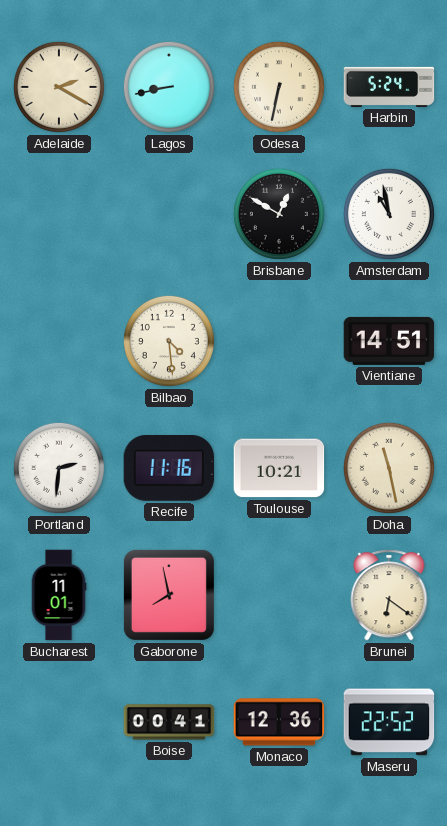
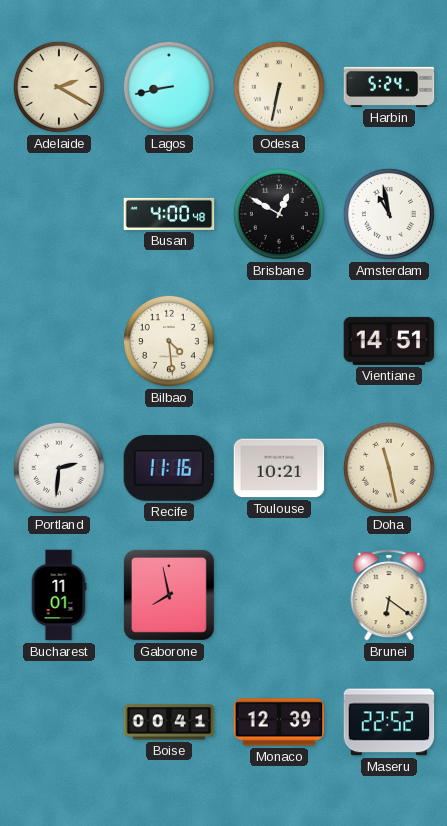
Busan: none -> 4:00
Monaco: 12:36 -> 12:39
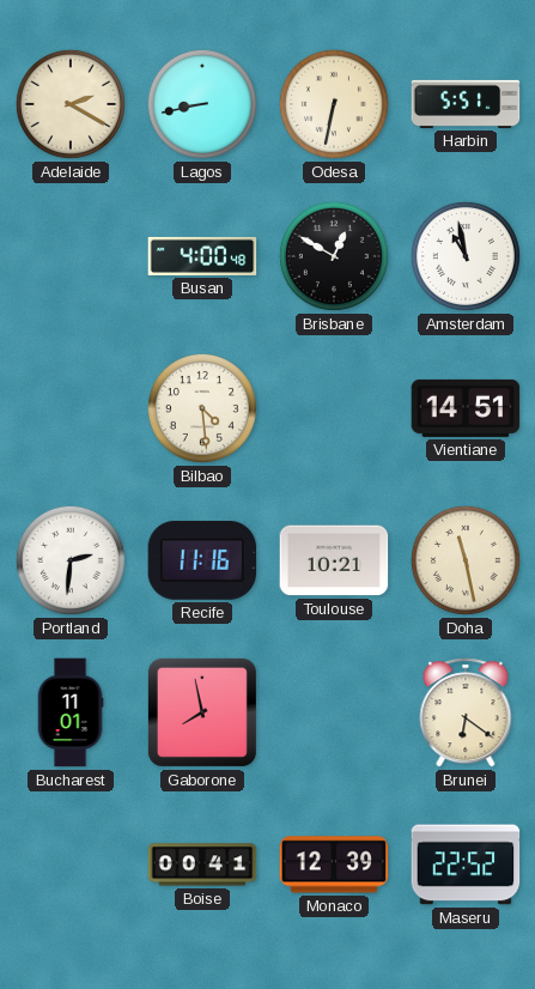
Harbin: 5:24 -> 5:51
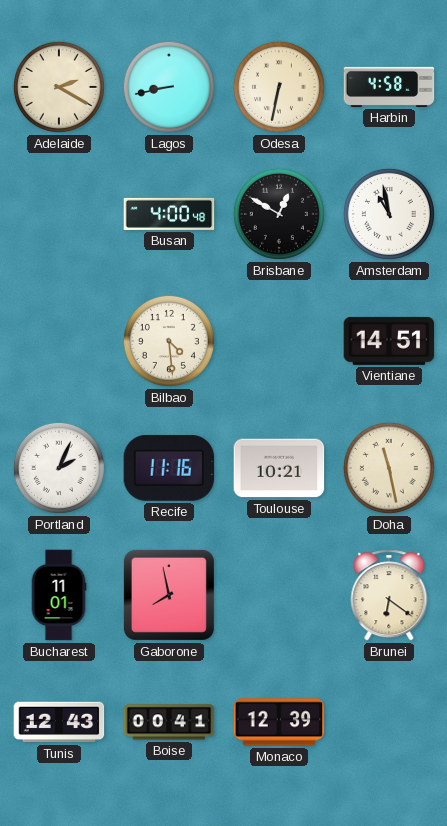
Harbin: 5:51 -> 4:58
Portland: 2:31 -> 2:04
Tunis: none -> 12:43
Maseru: 22:52 -> none
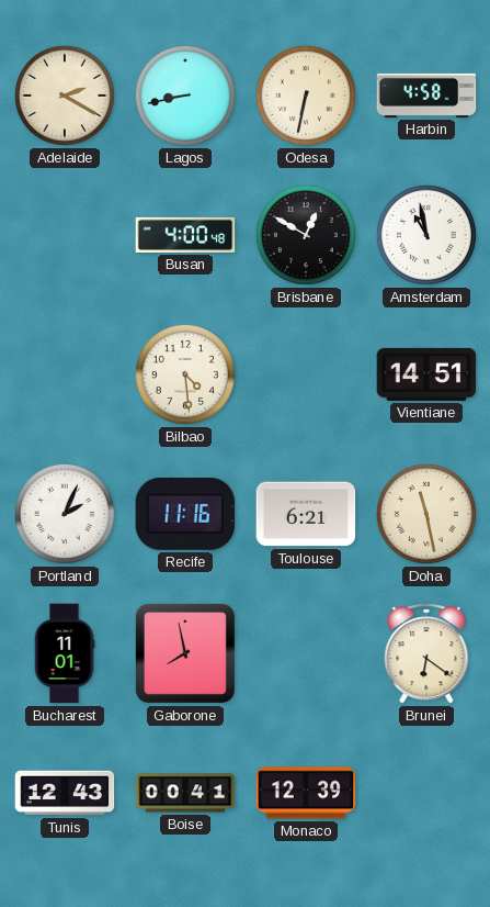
Toulouse: 10:21 -> 6:21
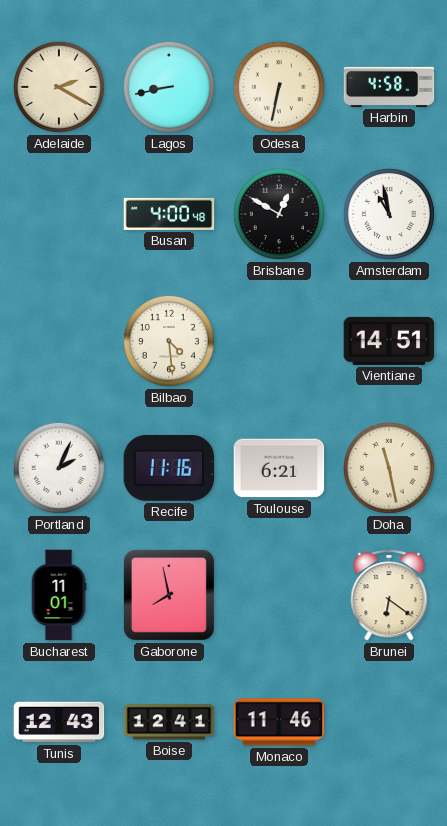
Boise: 00:41 -> 12:41
Monaco: 12:39 -> 11:46
